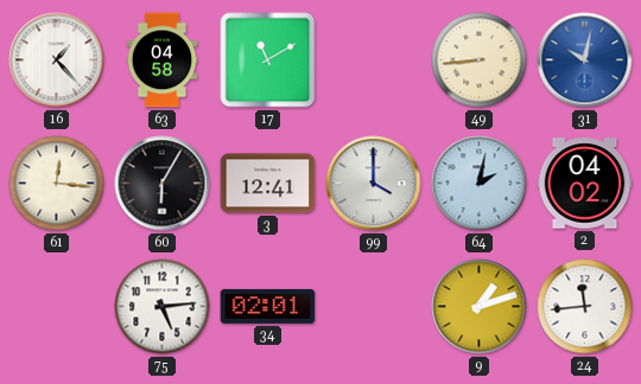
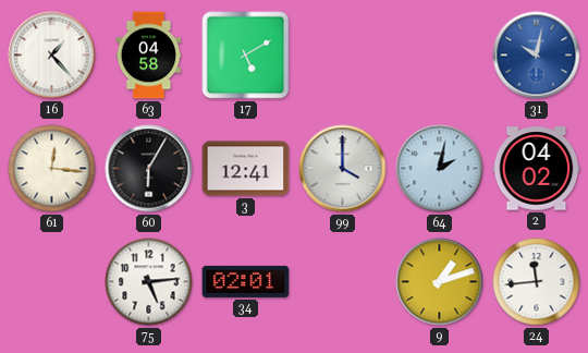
17: 11:10 -> 5:10
49: 8:44 -> none
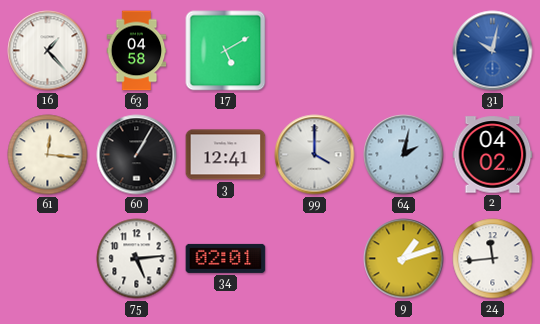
60: 6:05 -> 1:05
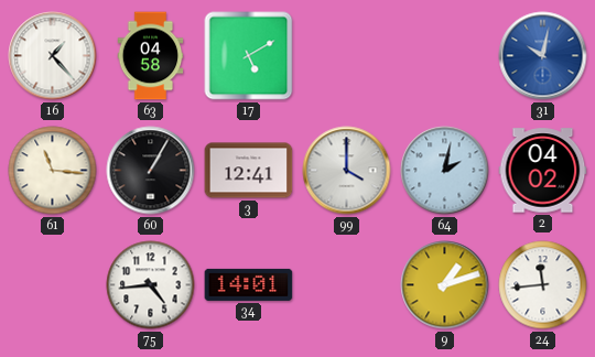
61: 12:16 -> 11:16
75: 5:14 -> 4:44
34: 02:01 -> 14:01
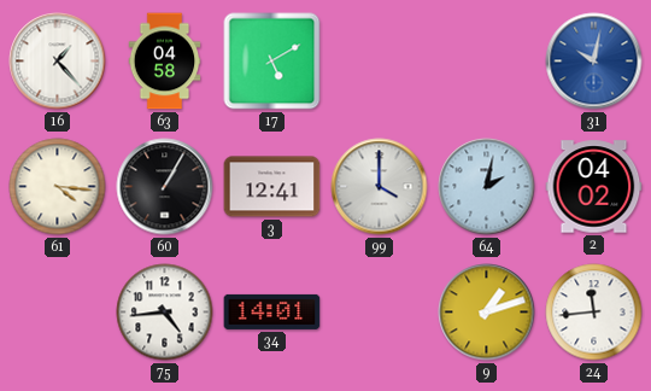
61: 11:16 -> 4:16
